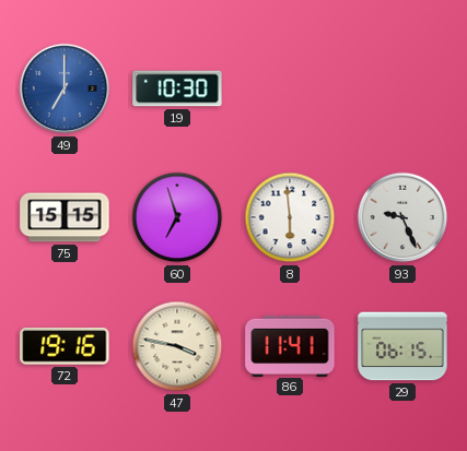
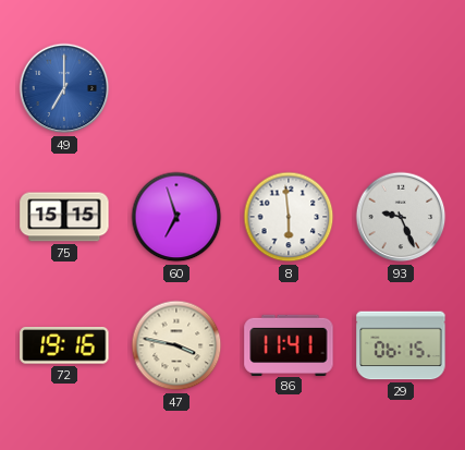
19: 10:30 -> none
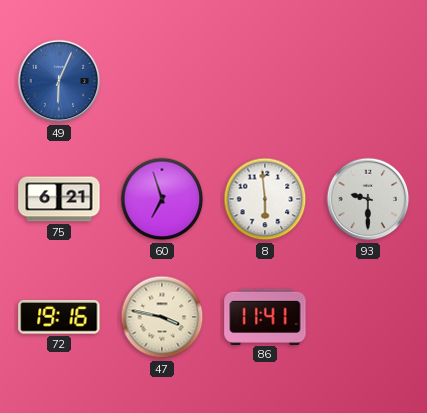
49: 7:00 -> 6:04
75: 15:15 -> 6:21
93: 9:26 -> 9:30
29: 06:15 -> none
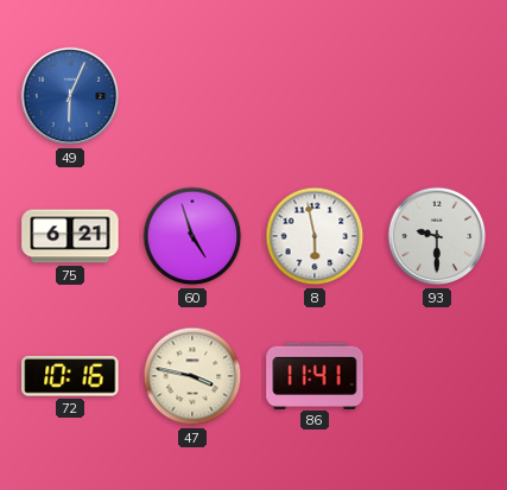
60: 6:57 -> 4:57
8: 5:59 -> 5:58
72: 19:16 -> 10:16
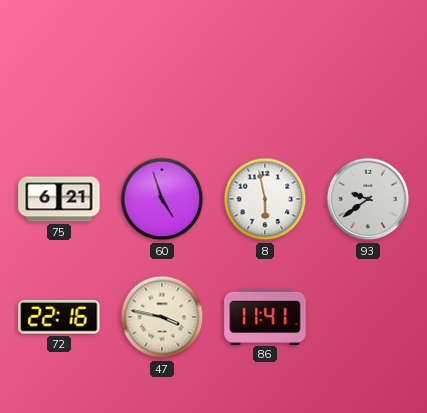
49: 6:04 -> none
93: 9:30 -> 9:39
72: 10:16 -> 22:16
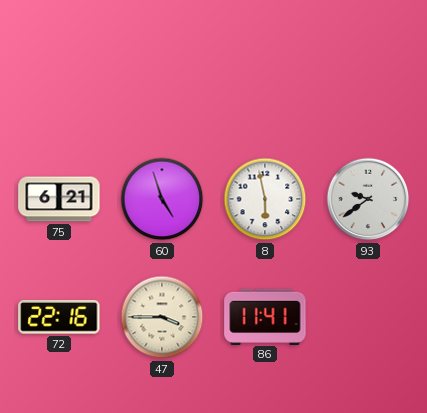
47: 3:47 -> 3:45
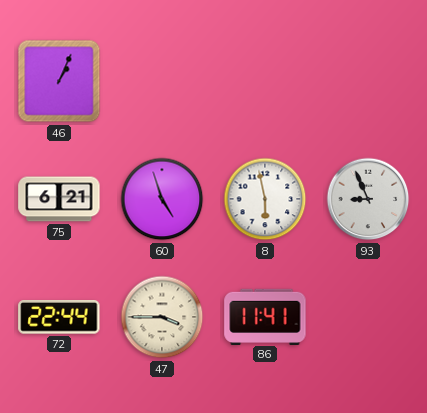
46: none -> 1:04
93: 9:39 -> 8:56
72: 22:16 -> 22:44
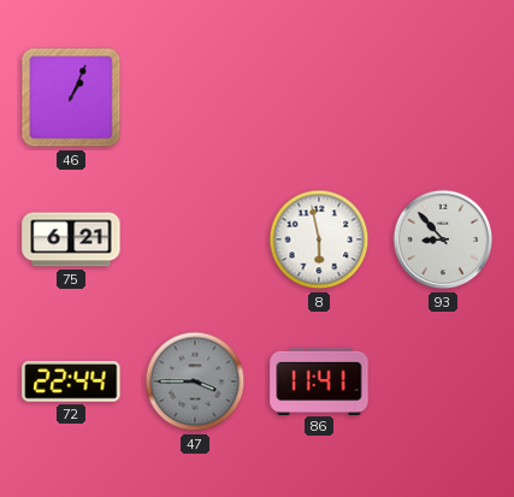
60: 4:57 -> none
93: 8:56 -> 8:53
47 dial: cream -> grey
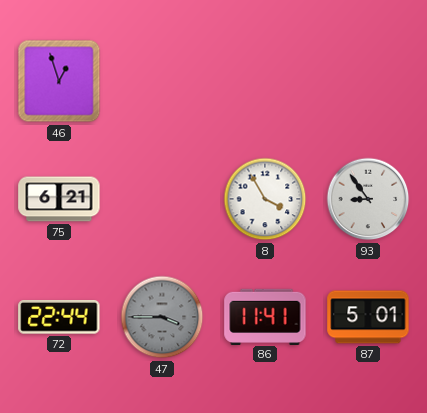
46: 1:04 -> 12:57
8: 5:58 -> 3:55
93: 8:53 -> 8:54
87: none -> 5:01
